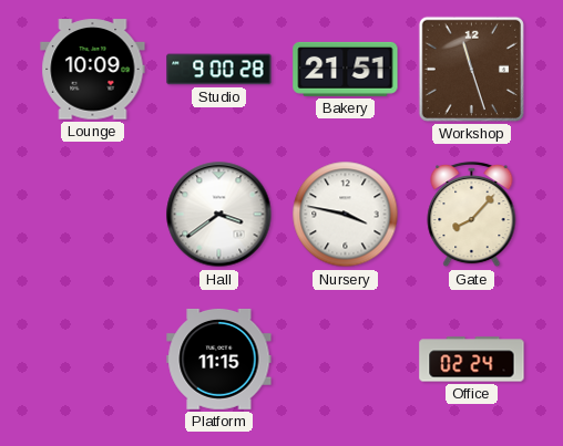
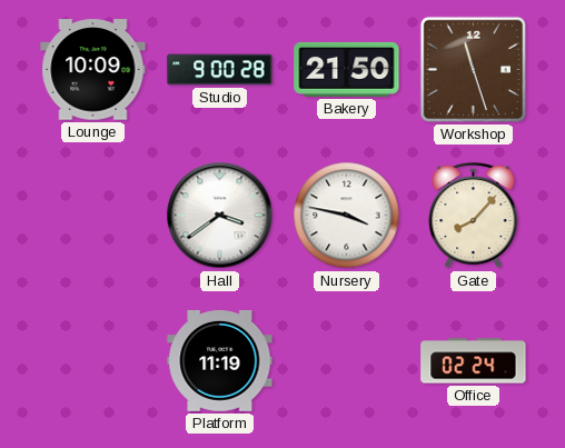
Bakery: 21:51 -> 21:50
Platform: 11:15 -> 11:19
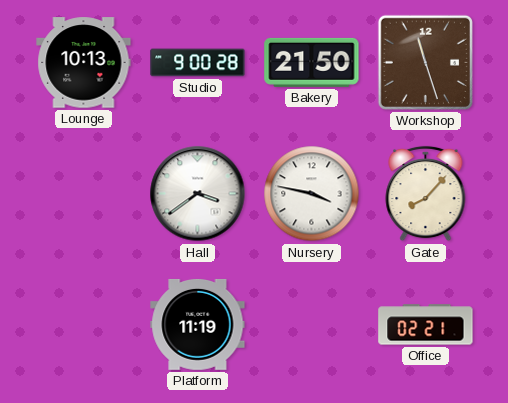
Lounge: 10:09 -> 10:13
Office: 02:24 -> 02:21
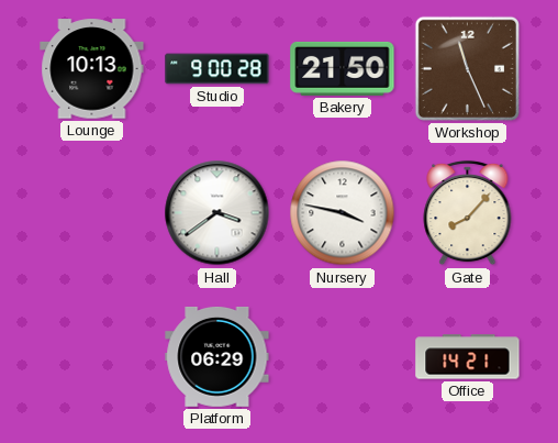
Workshop: 11:27 -> 11:26
Platform: 11:19 -> 06:29
Office: 02:21 -> 14:21
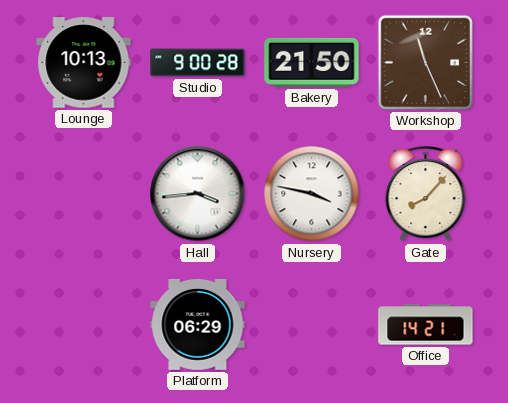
Hall: 3:39 -> 3:44
